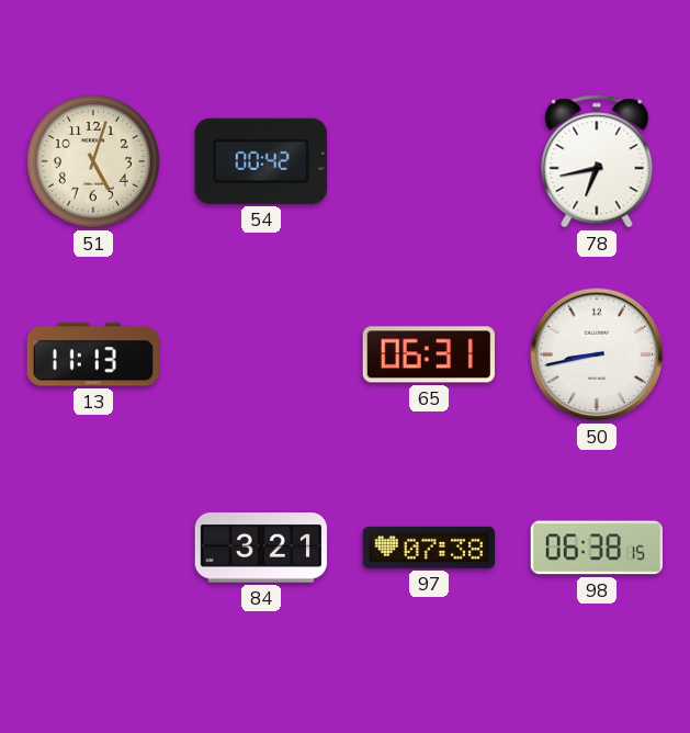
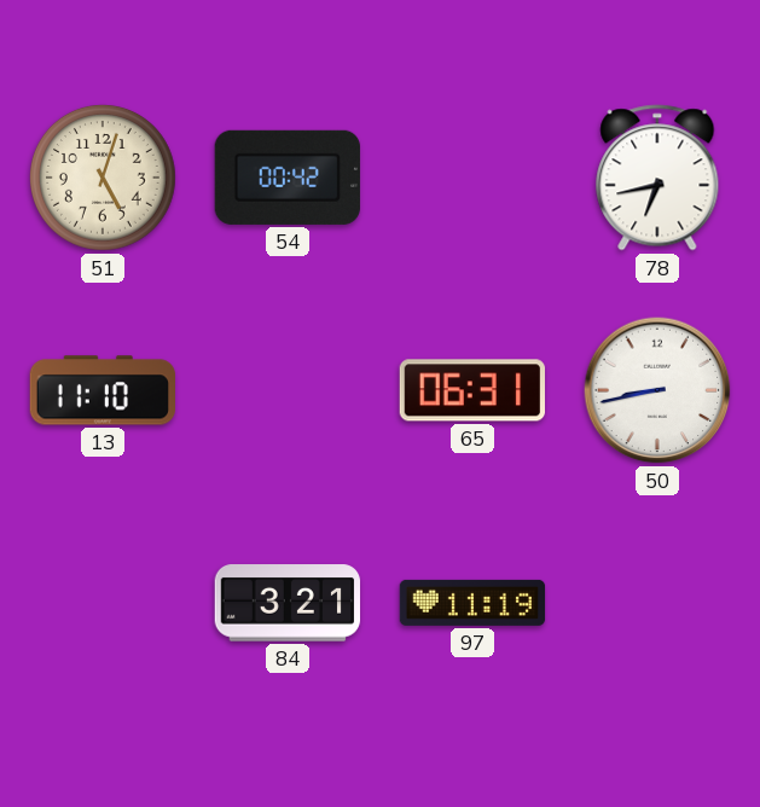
13: 11:13 -> 11:10
97: 07:38 -> 11:19
98: 06:38 -> none
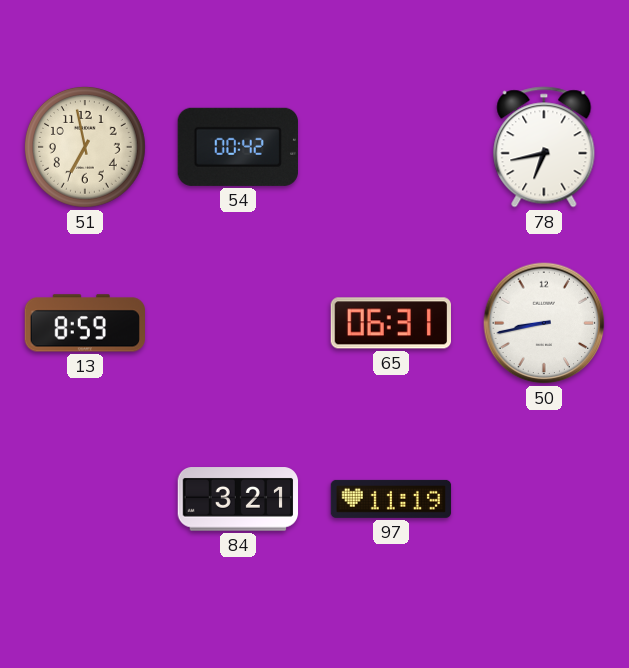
51: 5:03 -> 6:58
13: 11:10 -> 8:59
